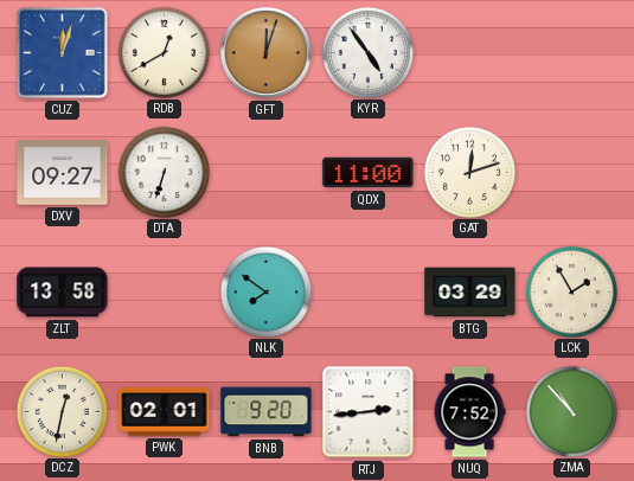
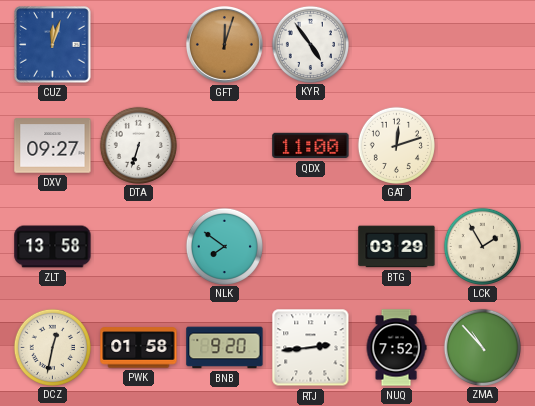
RDB: 12:40 -> none
PWK: 02:01 -> 01:58
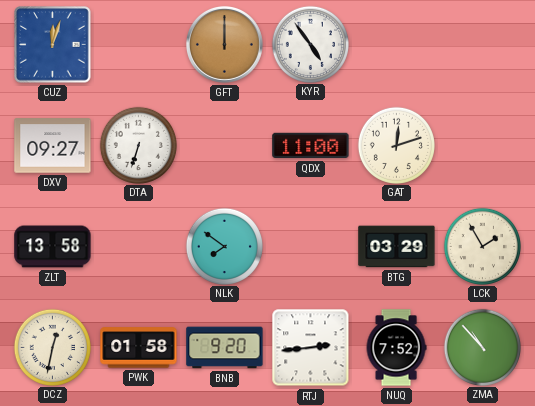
GFT: 12:03 -> 12:00
